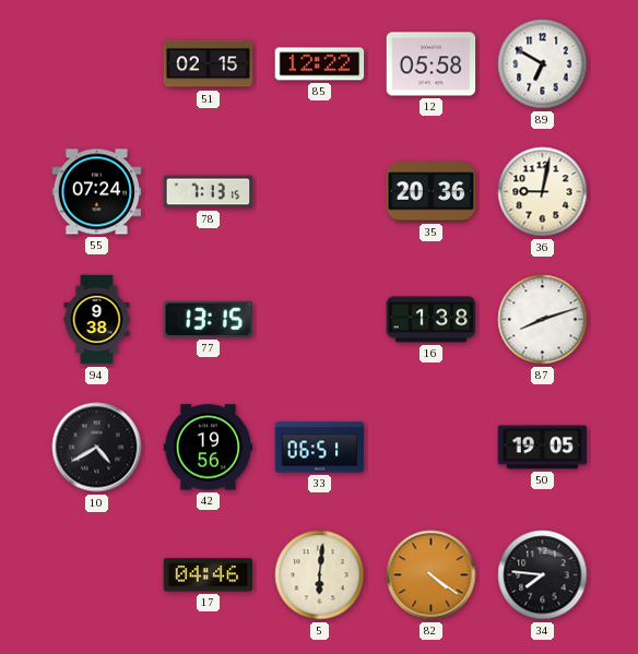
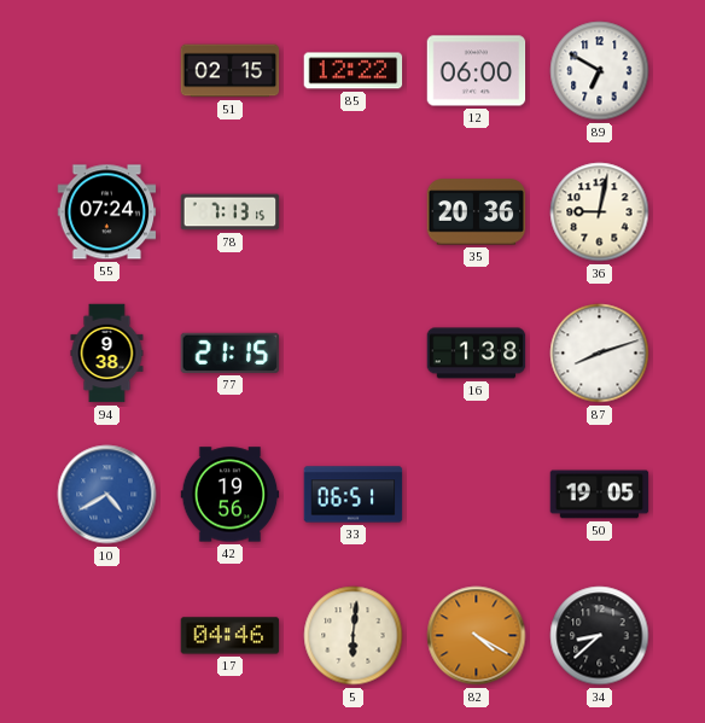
12: 05:58 -> 06:00
77: 13:15 -> 21:15
10 dial: black -> blue
82: 4:21 -> 4:20
34: 7:46 -> 8:38
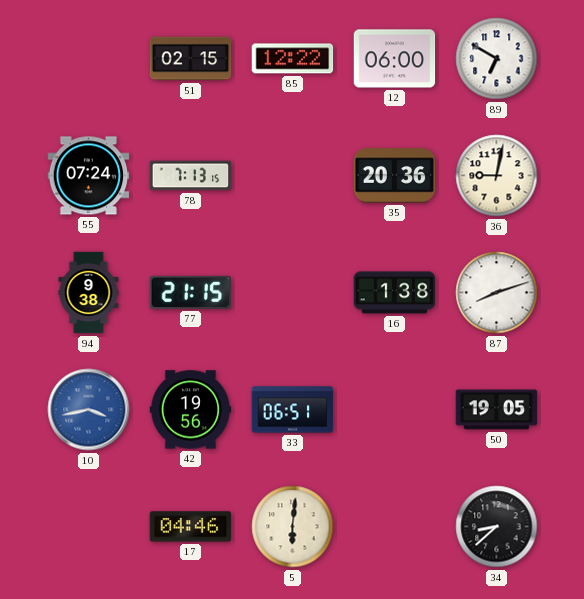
10: 4:40 -> 3:43
82: 4:20 -> none
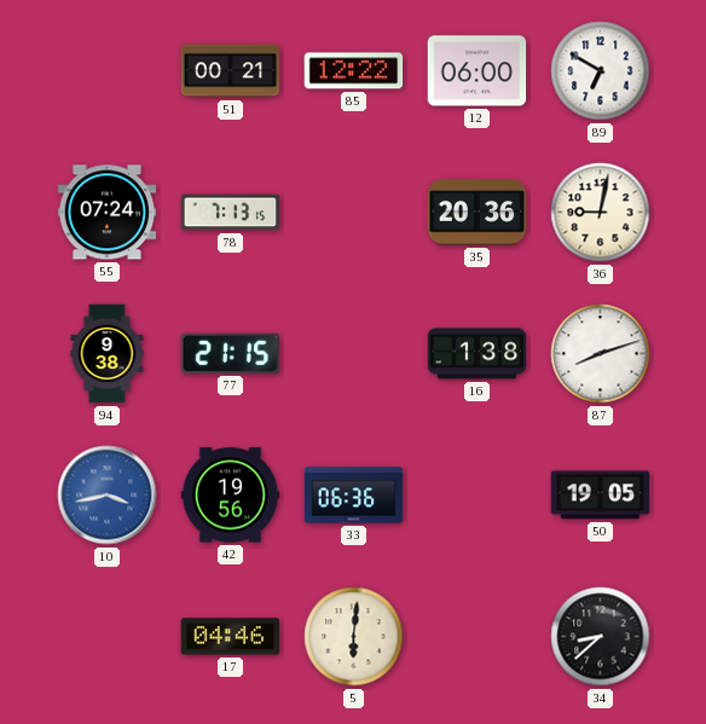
51: 02:15 -> 00:21
33: 06:51 -> 06:36
